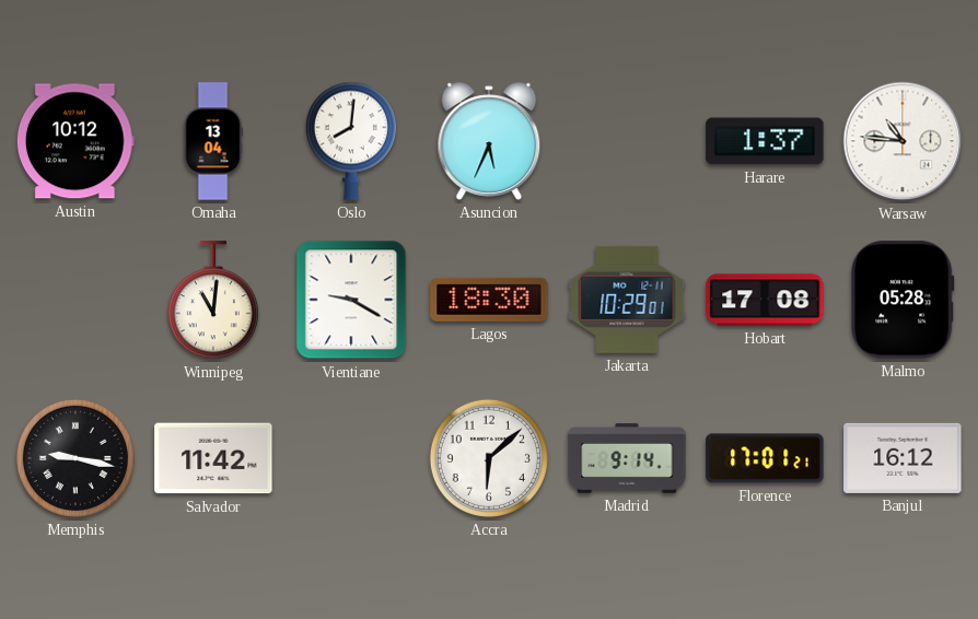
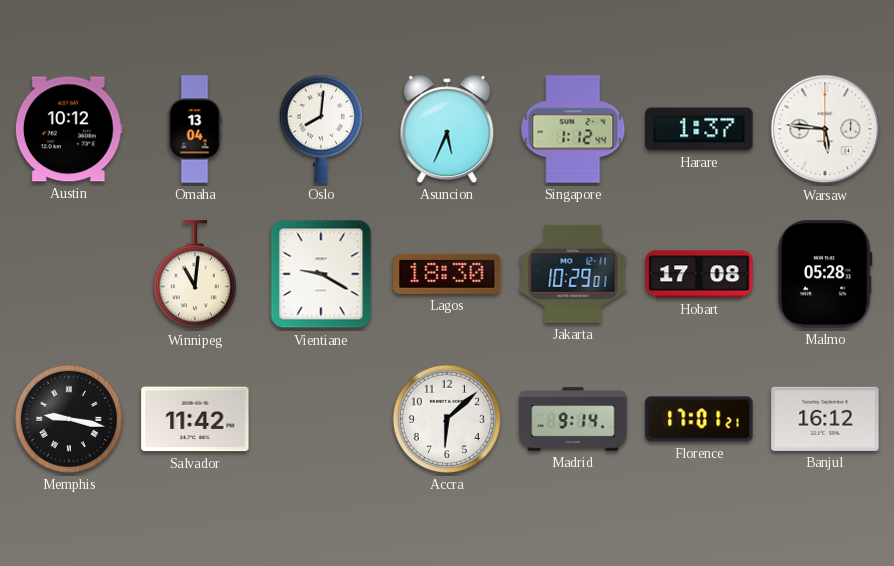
Singapore: none -> 1:12
Warsaw: 10:46 -> 5:46
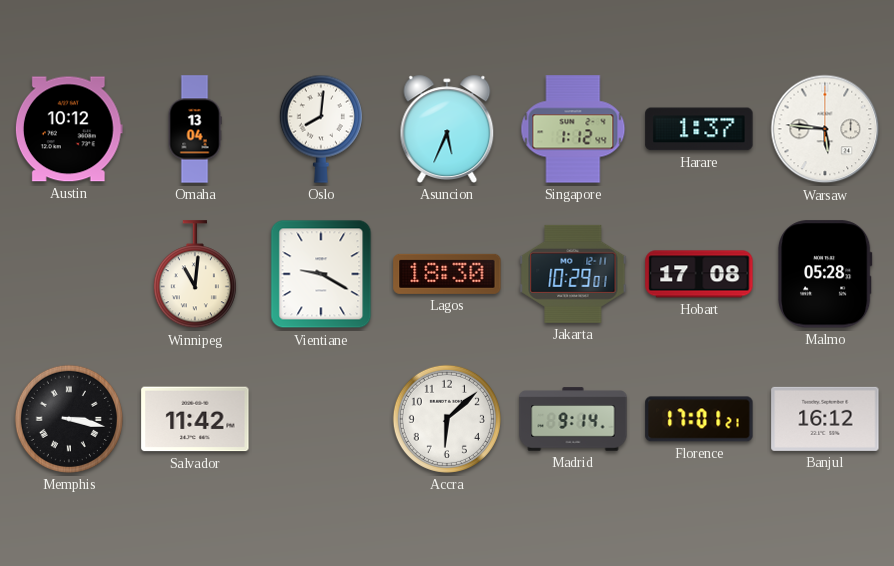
Memphis: 9:17 -> 3:17
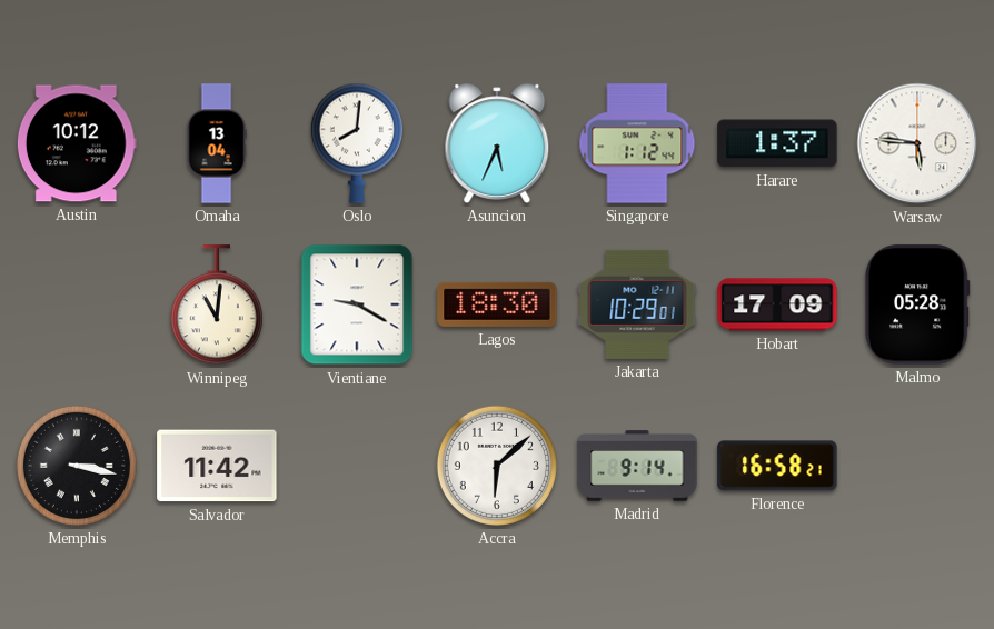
Hobart: 17:08 -> 17:09
Florence: 17:01 -> 16:58
Banjul: 16:12 -> none
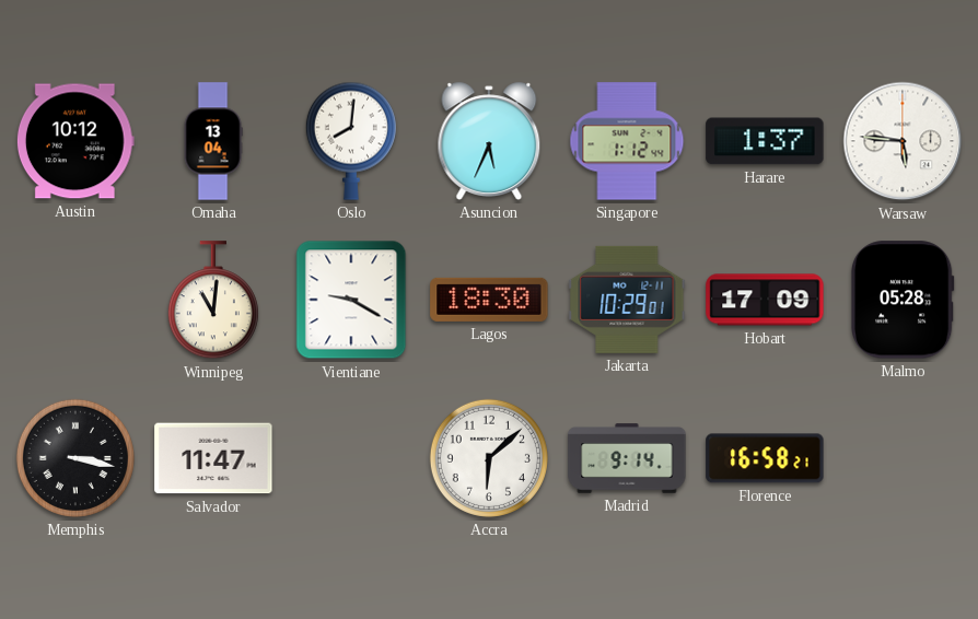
Salvador: 11:42 -> 11:47
